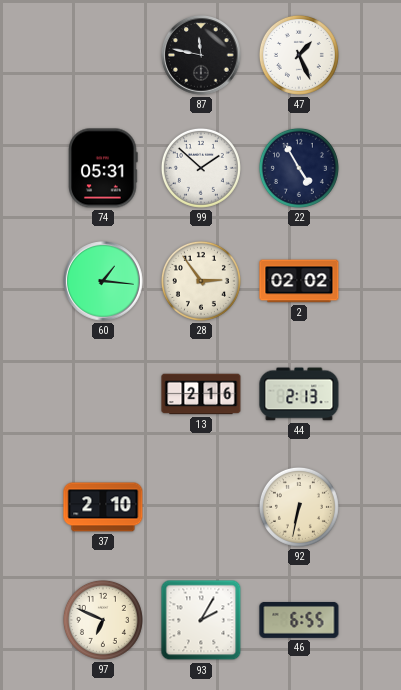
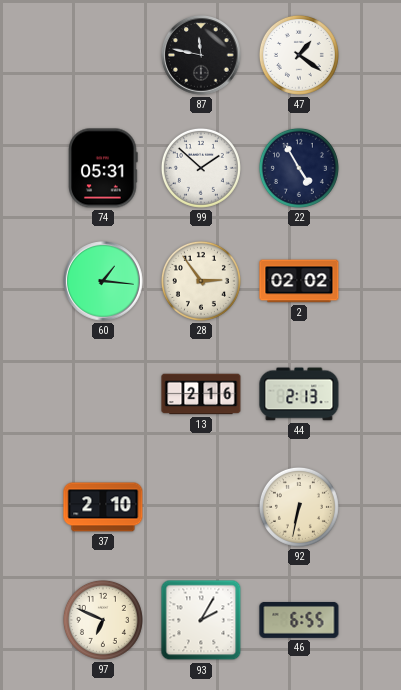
47: 1:26 -> 1:21
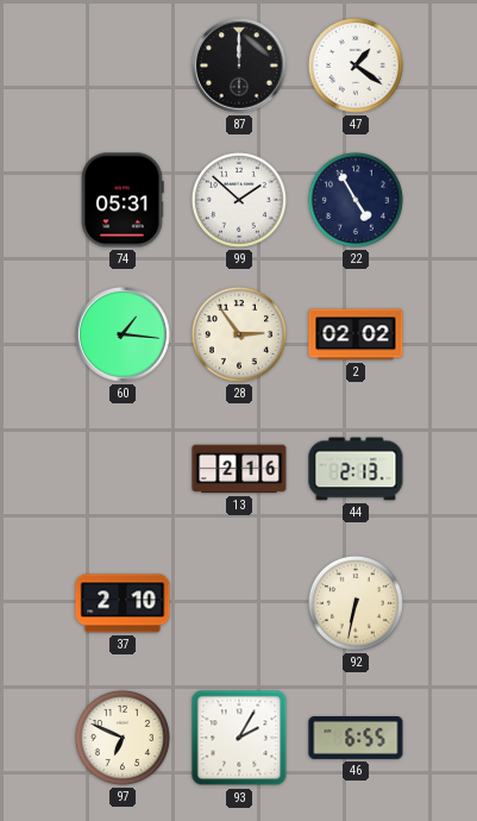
87: 11:47 -> 12:00
